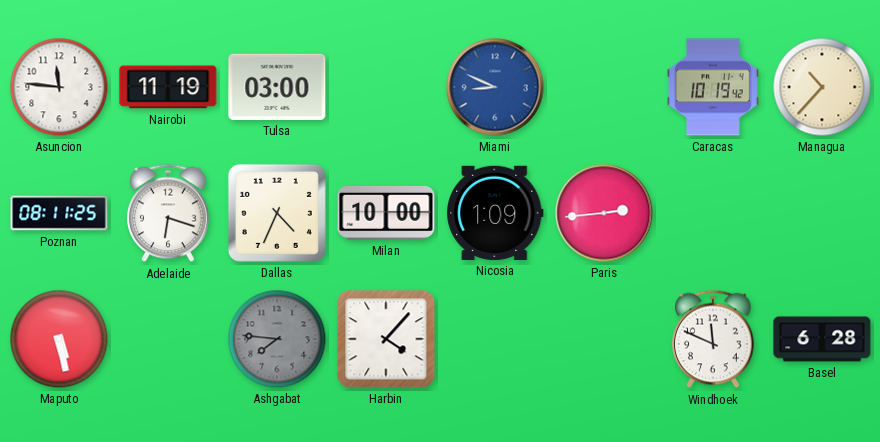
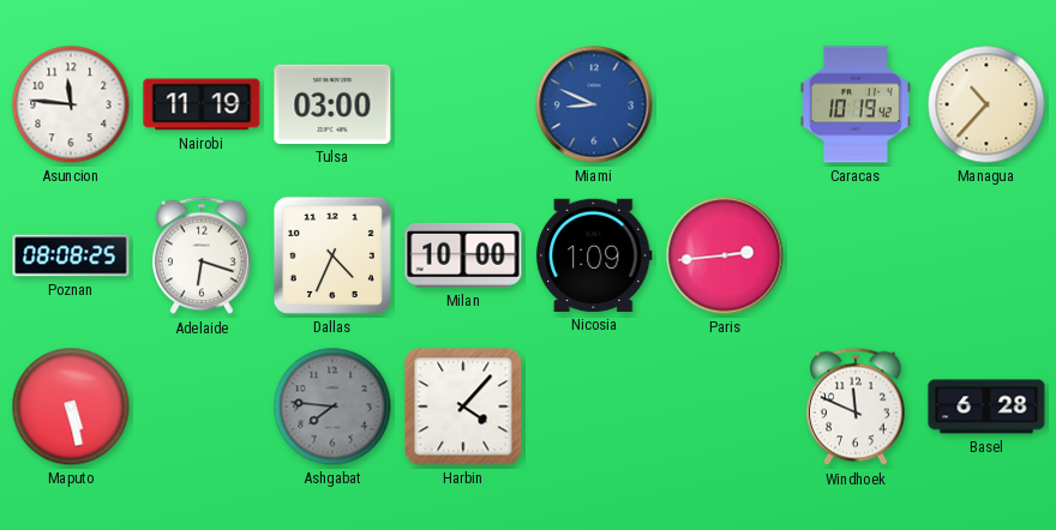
Poznan: 08:11 -> 08:08
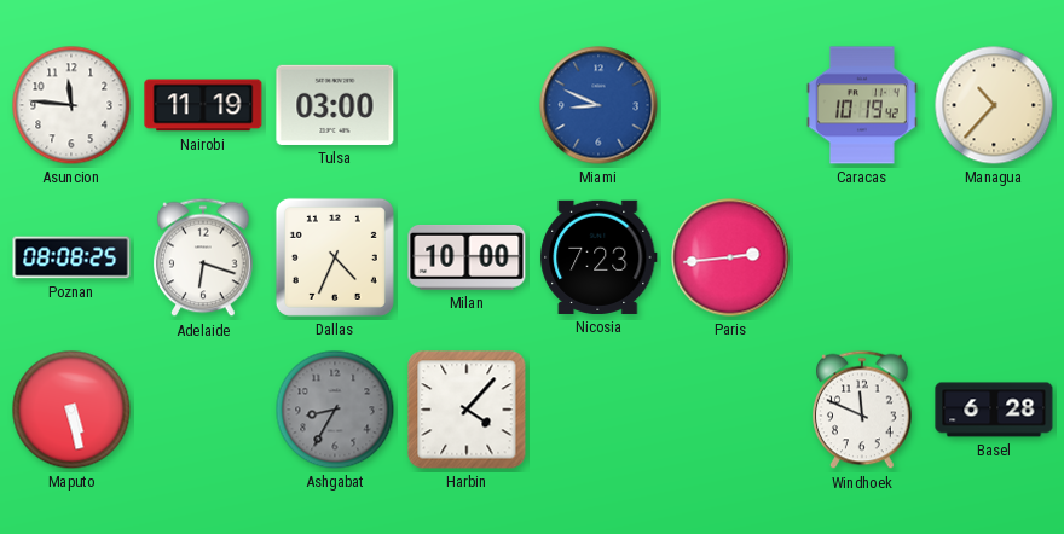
Nicosia: 1:09 -> 7:23
Ashgabat: 7:46 -> 8:35
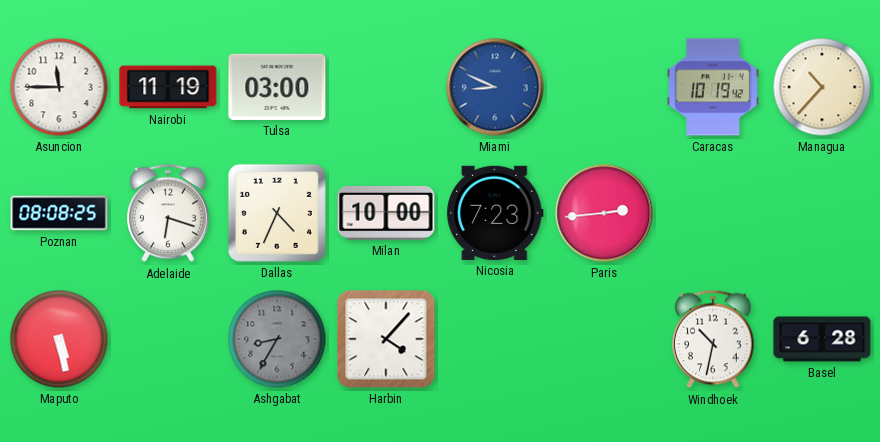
Asuncion: 11:46 -> 11:45
Windhoek: 11:49 -> 10:32
